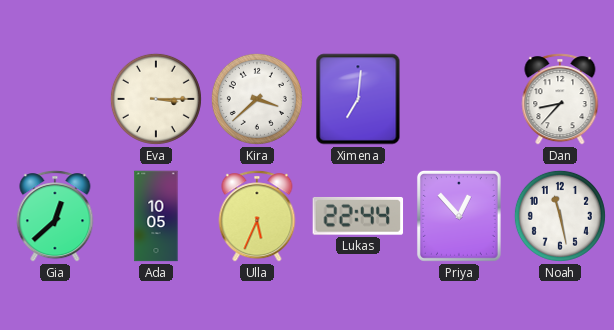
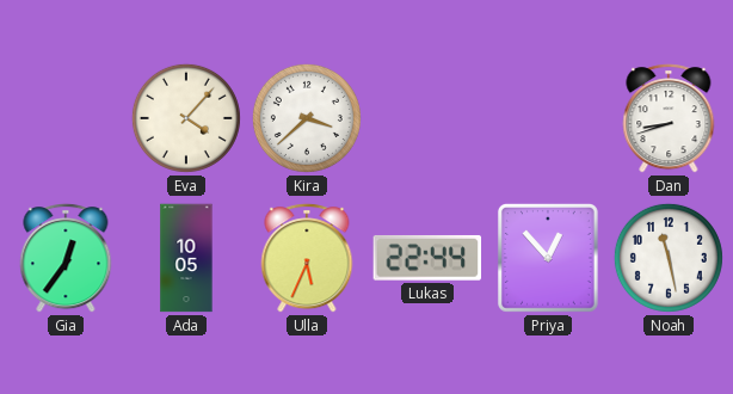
Eva: 3:15 -> 4:07
Ximena: 7:01 -> none
Dan: 8:37 -> 8:42
Gia: 12:38 -> 12:36
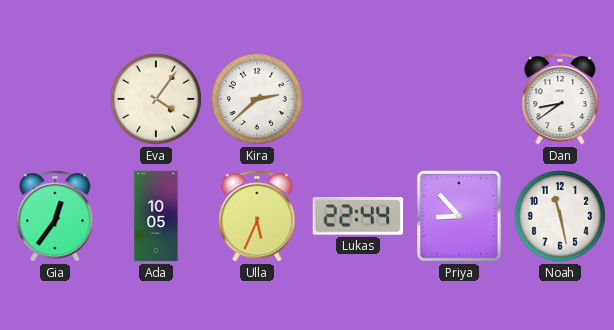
Eva: 4:07 -> 4:06
Kira: 3:38 -> 2:38
Dan: 8:42 -> 8:39
Priya: 12:53 -> 8:53
